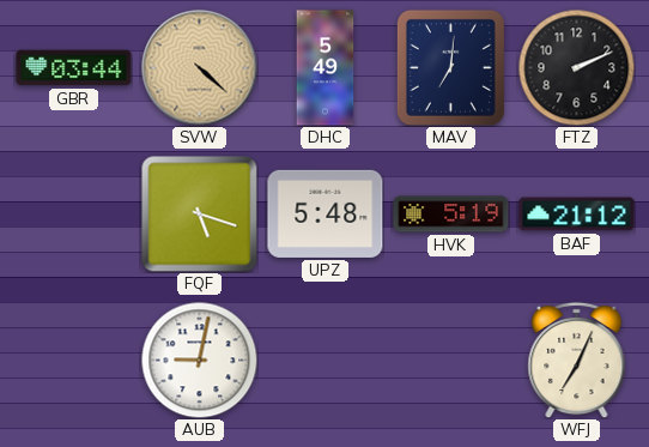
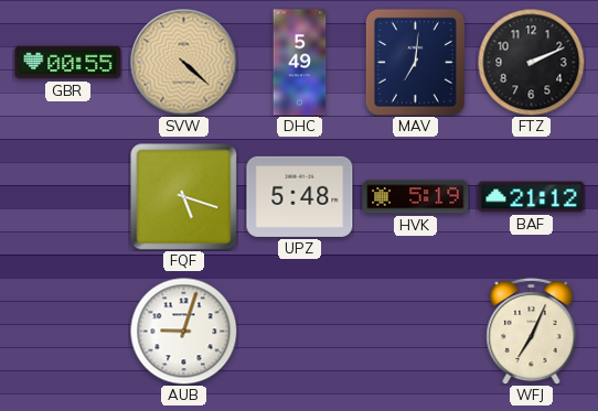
GBR: 03:44 -> 00:55
AUB: 9:02 -> 9:03
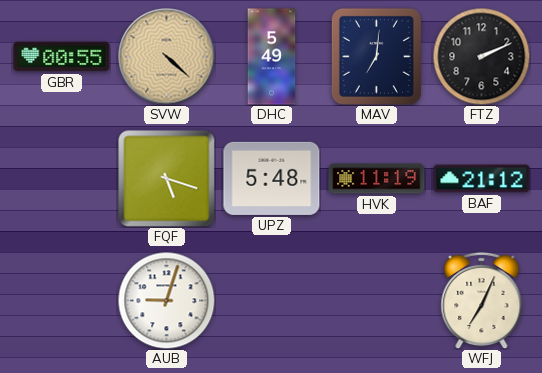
HVK: 5:19 -> 11:19
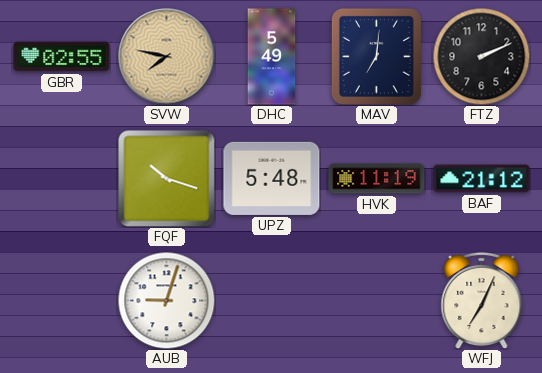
GBR: 00:55 -> 02:55
SVW: 4:22 -> 7:47
FQF: 5:18 -> 10:18
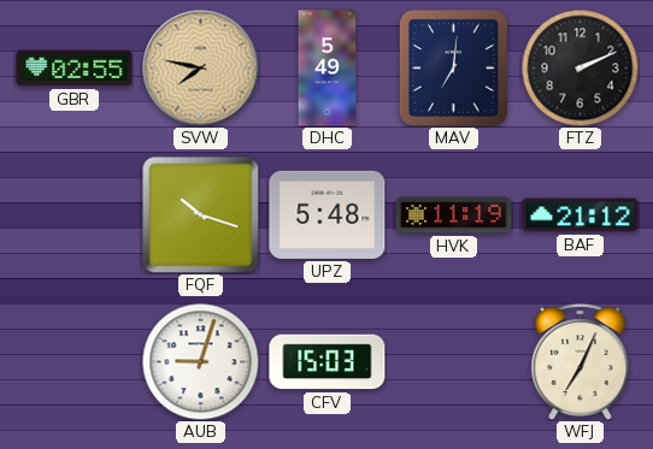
CFV: none -> 15:03
